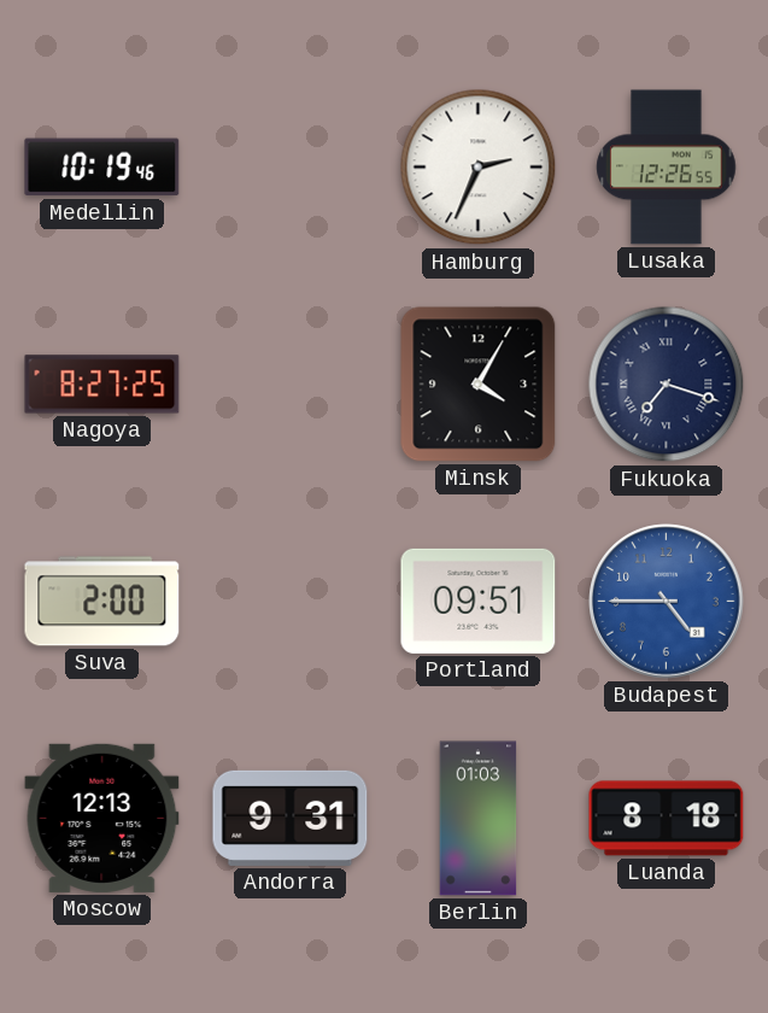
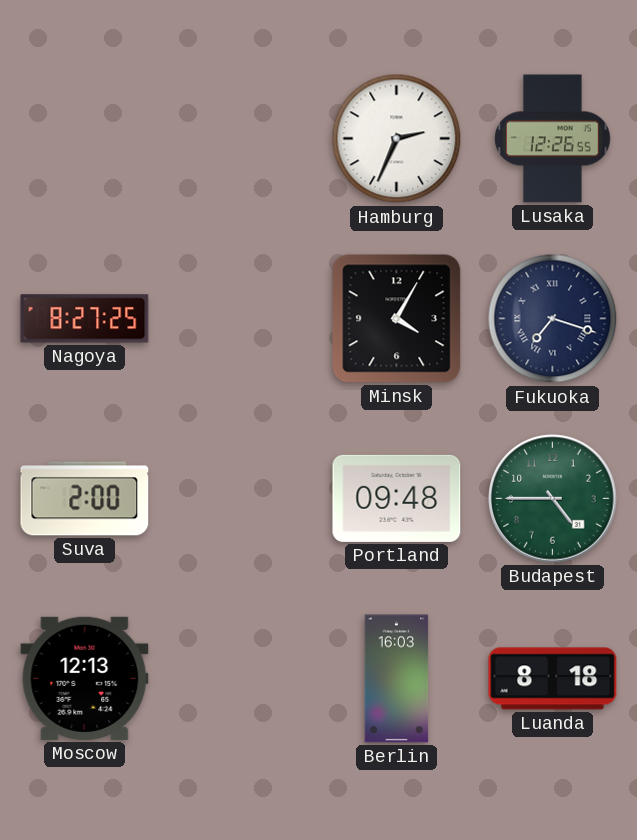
Medellin: 10:19 -> none
Portland: 09:51 -> 09:48
Budapest dial: blue -> green
Andorra: 9:31 -> none
Berlin: 01:03 -> 16:03
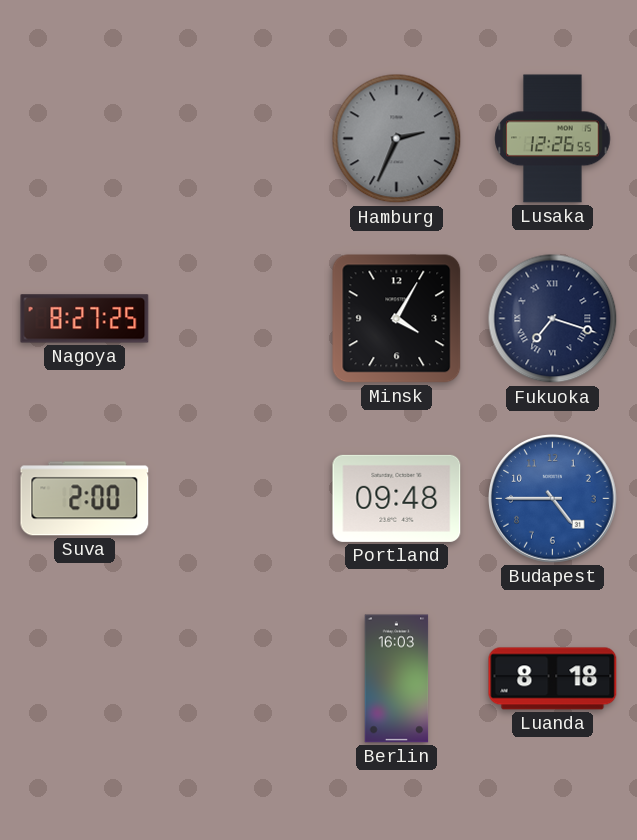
Hamburg dial: white -> grey
Budapest dial: green -> blue
Moscow: 12:13 -> none
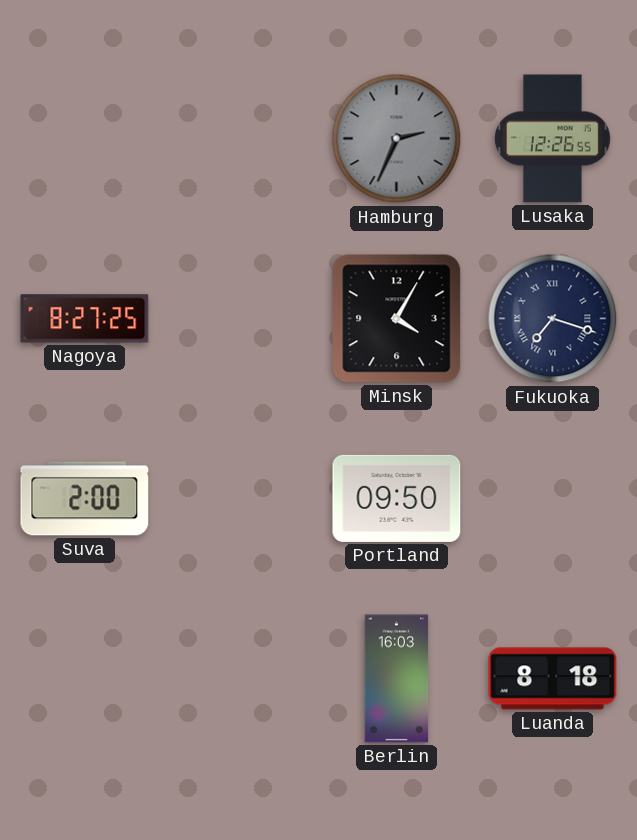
Portland: 09:48 -> 09:50
Budapest: 4:45 -> none
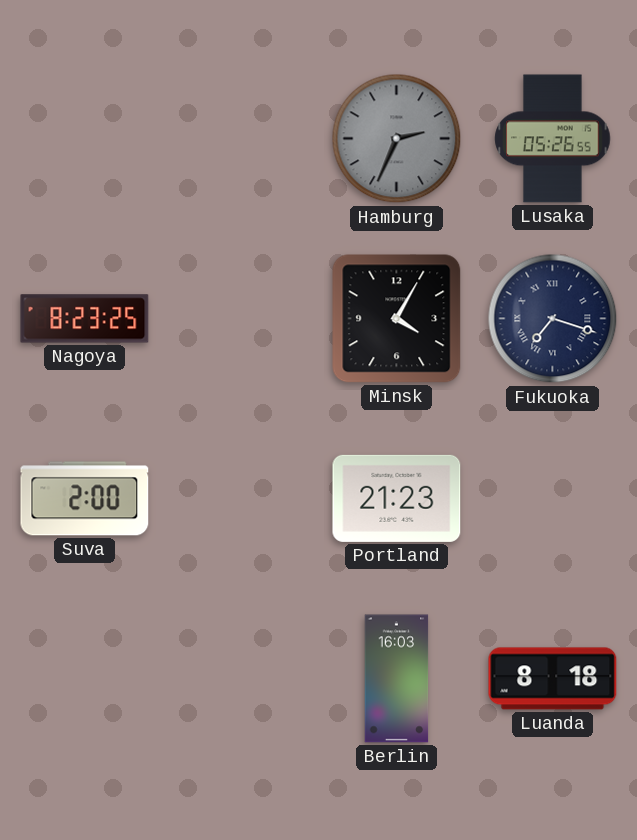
Lusaka: 12:26 -> 05:26
Nagoya: 8:27 -> 8:23
Portland: 09:50 -> 21:23
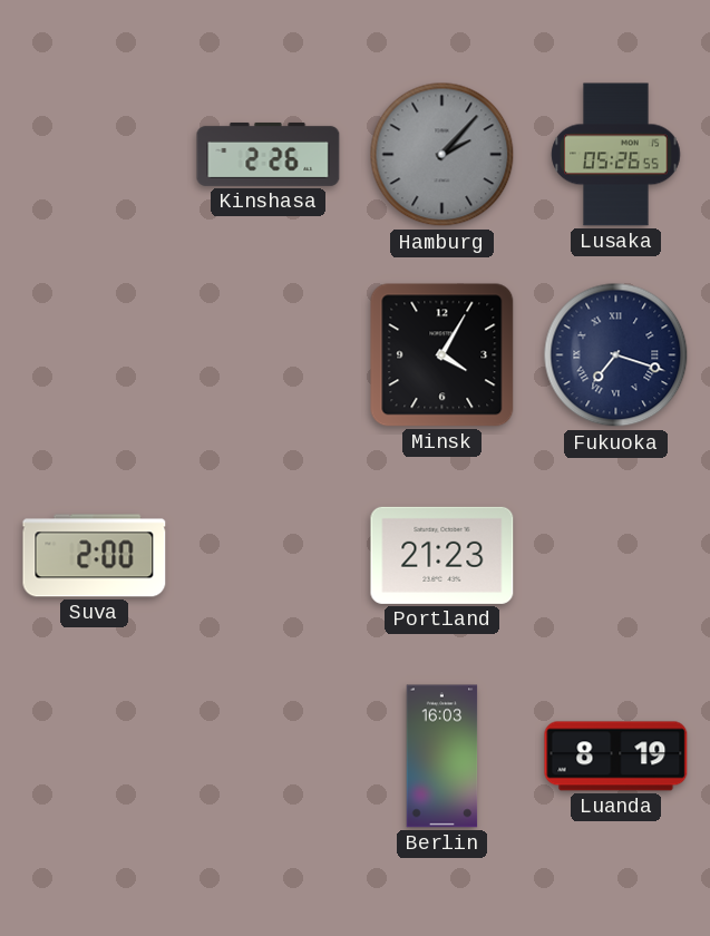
Kinshasa: none -> 2:26
Hamburg: 2:34 -> 2:07
Nagoya: 8:23 -> none
Luanda: 8:18 -> 8:19
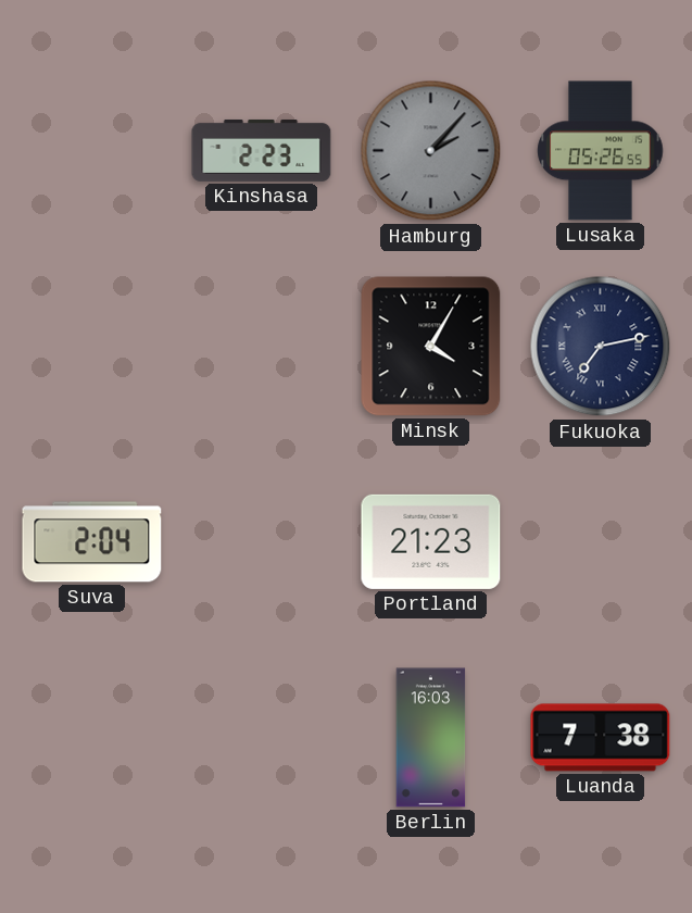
Kinshasa: 2:26 -> 2:23
Fukuoka: 7:18 -> 7:13
Suva: 2:00 -> 2:04
Luanda: 8:19 -> 7:38
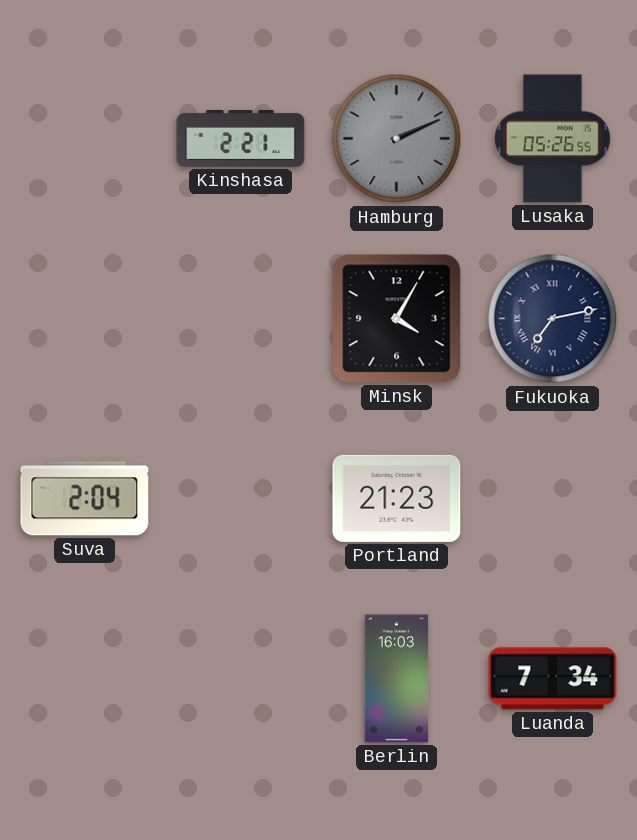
Kinshasa: 2:23 -> 2:21
Hamburg: 2:07 -> 2:11
Luanda: 7:38 -> 7:34
